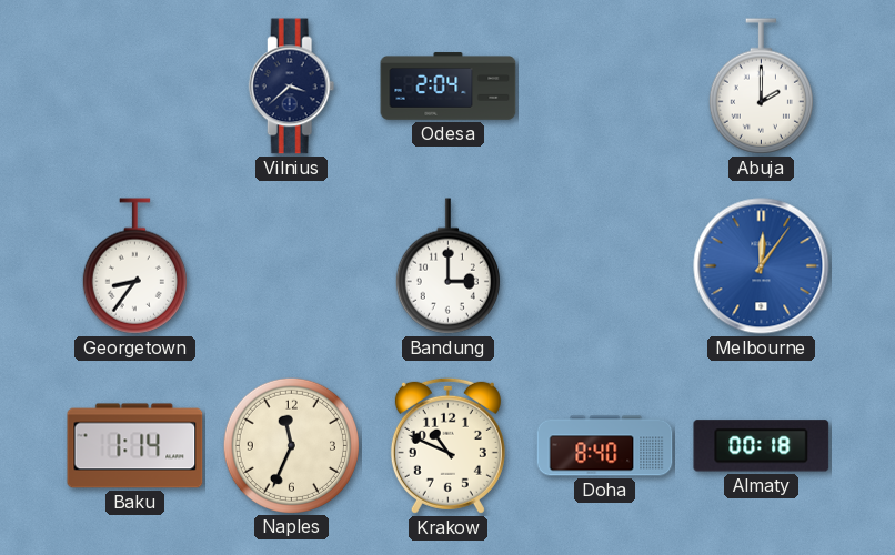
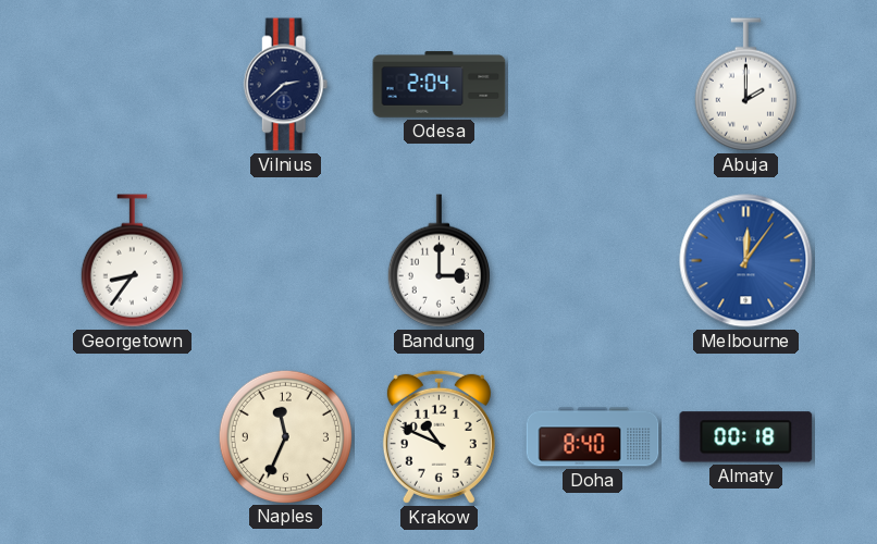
Vilnius: 3:38 -> 2:38
Baku: 1:14 -> none
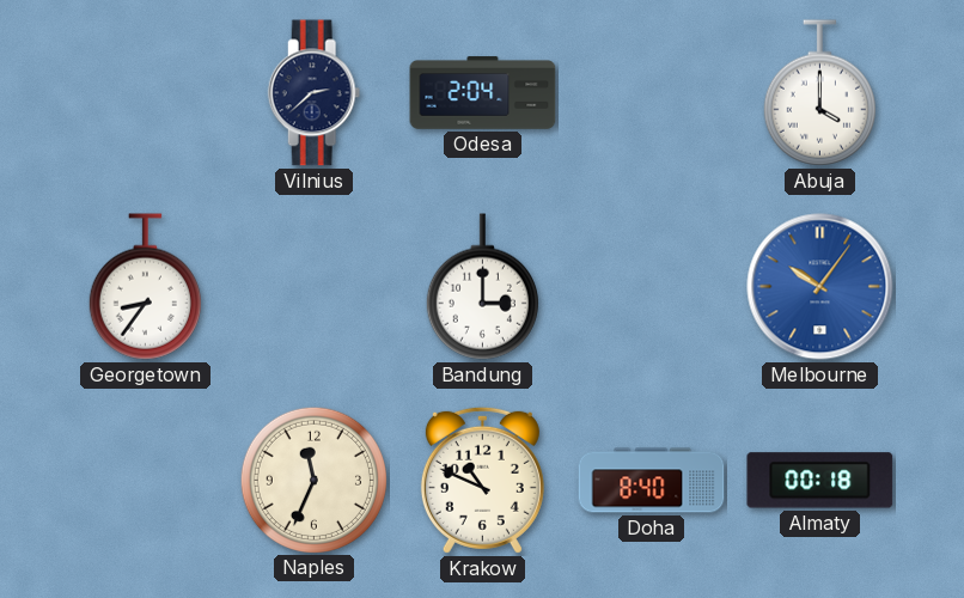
Abuja: 2:00 -> 4:00
Melbourne: 12:06 -> 10:06
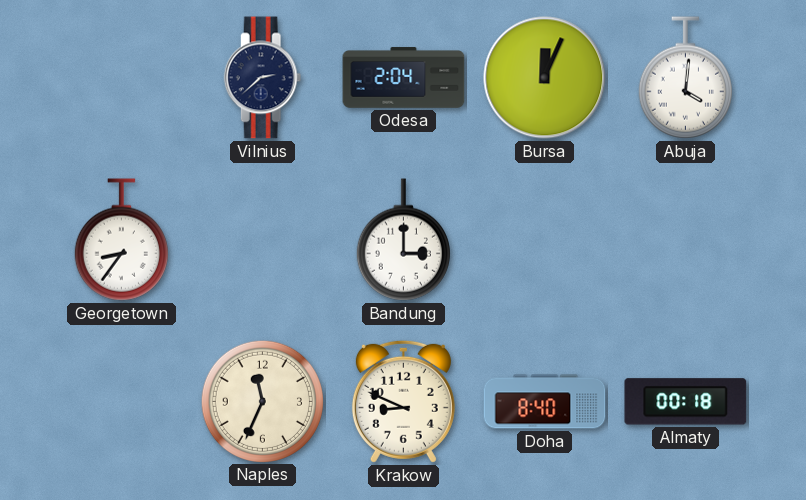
Bursa: none -> 12:04
Abuja: 4:00 -> 4:01
Melbourne: 10:06 -> none
Krakow: 10:49 -> 8:49
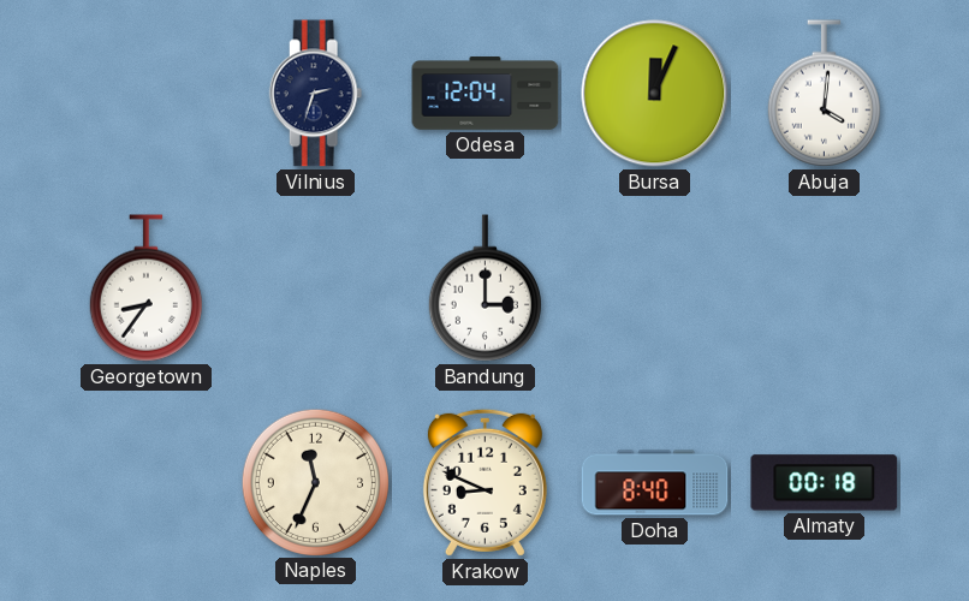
Vilnius: 2:38 -> 2:33
Odesa: 2:04 -> 12:04
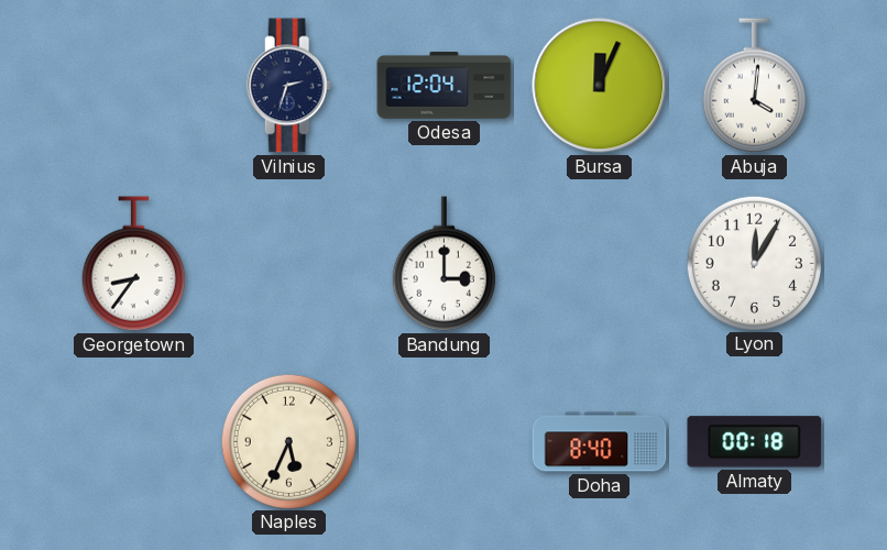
Lyon: none -> 12:05
Naples: 11:34 -> 5:34
Krakow: 8:49 -> none
